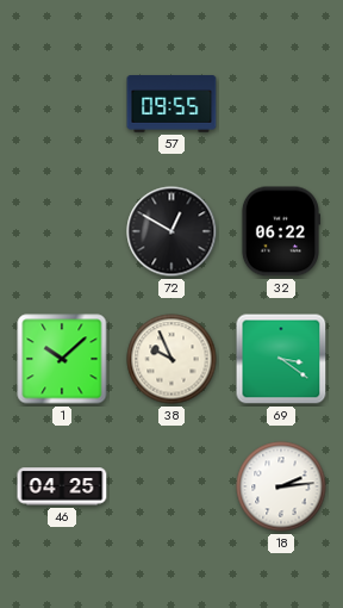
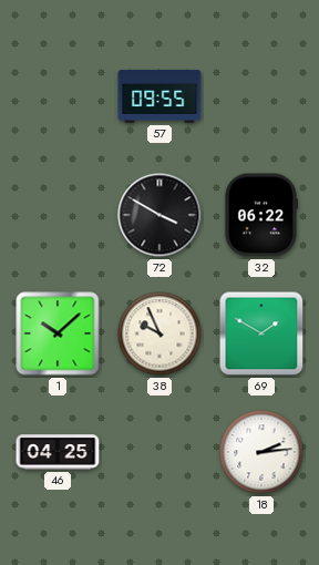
72: 12:50 -> 3:50
69: 3:21 -> 1:50
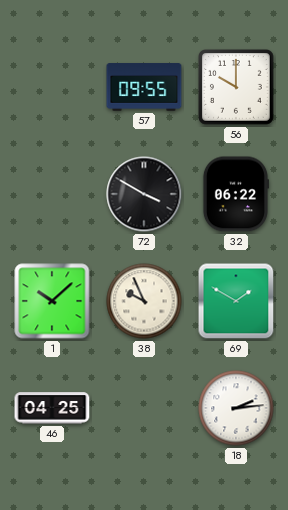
56: none -> 10:00
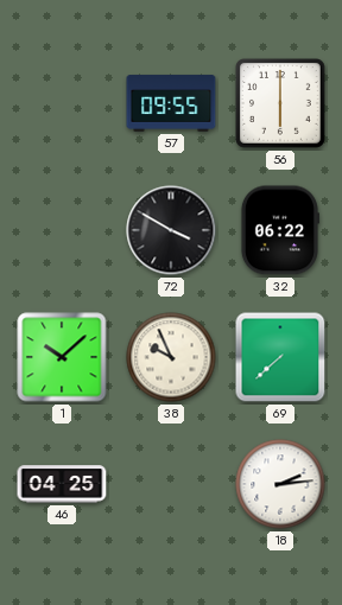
56: 10:00 -> 6:00
69: 1:50 -> 7:38
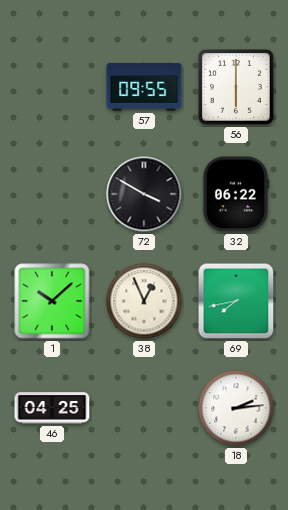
38: 9:56 -> 12:56
69: 7:38 -> 7:43
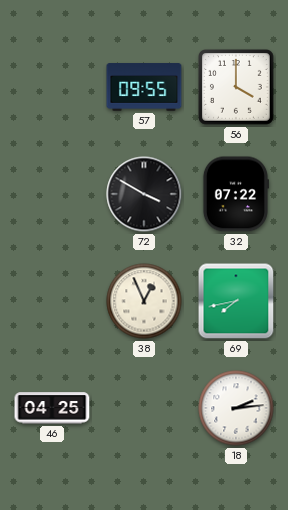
56: 6:00 -> 4:00
32: 06:22 -> 07:22
1: 10:08 -> none
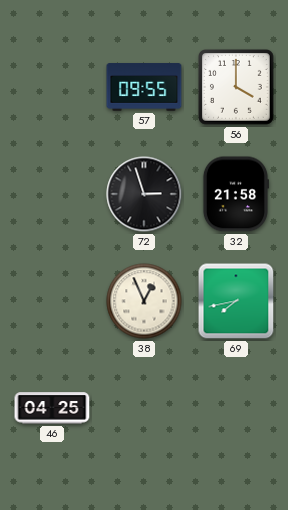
72: 3:50 -> 2:57
32: 07:22 -> 21:58
18: 2:14 -> none
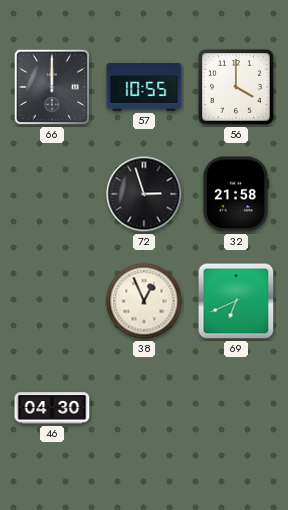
66: none -> 12:00
57: 09:55 -> 10:55
69: 7:43 -> 6:41
46: 04:25 -> 04:30
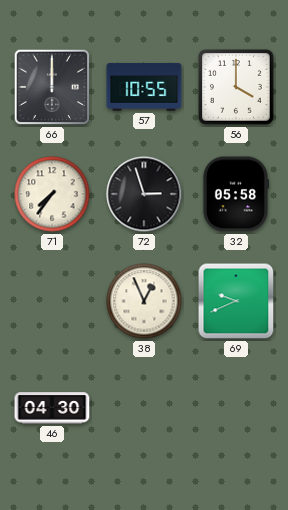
71: none -> 7:36
32: 21:58 -> 05:58
69: 6:41 -> 9:41
